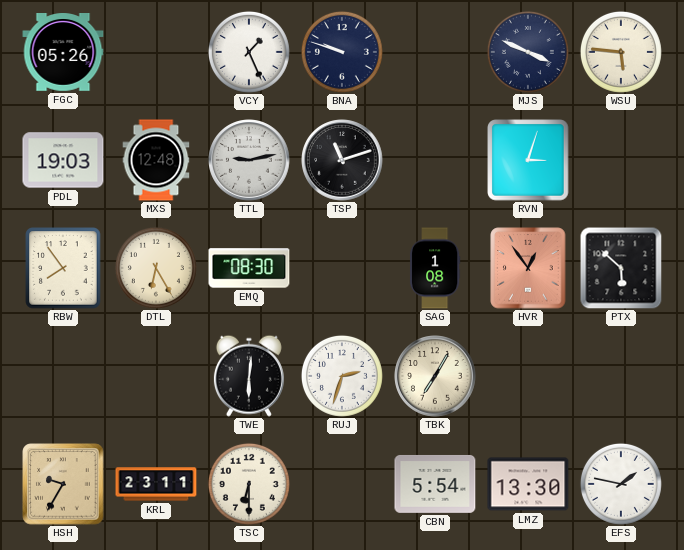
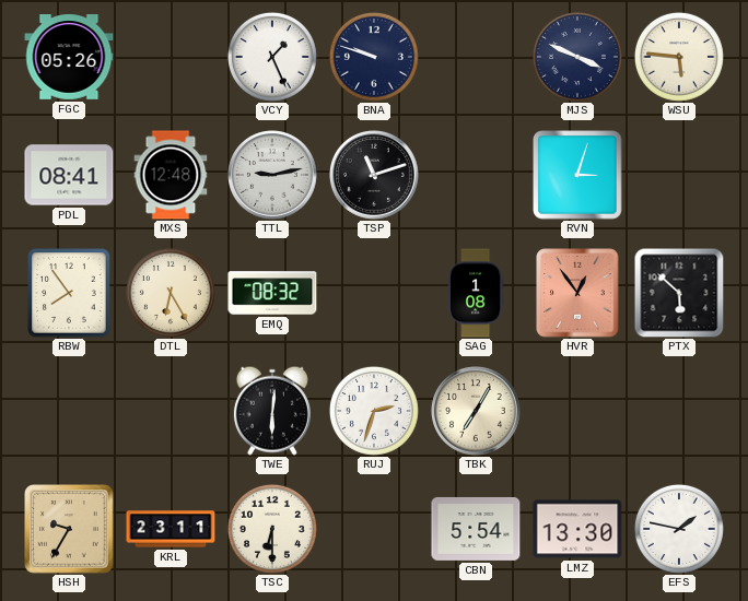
PDL: 19:03 -> 08:41
EMQ: 08:30 -> 08:32
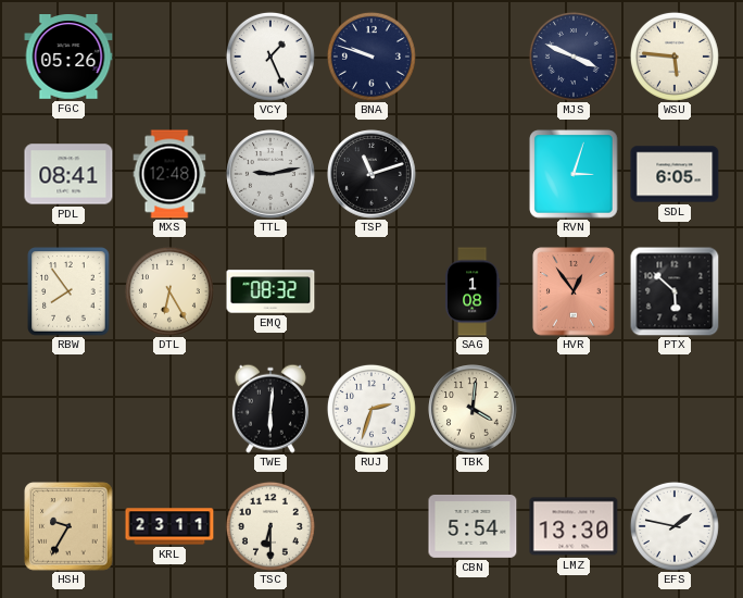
SDL: none -> 6:05
TBK: 7:05 -> 4:01
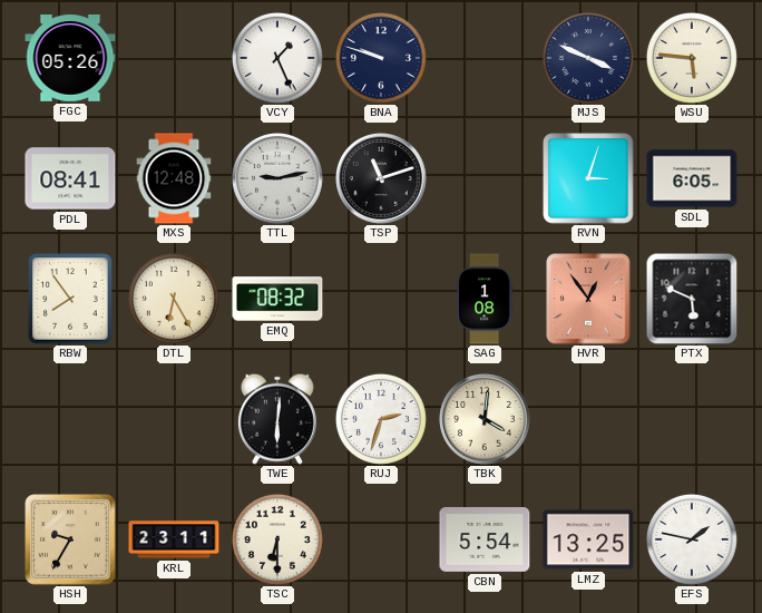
PTX: 5:52 -> 5:49
LMZ: 13:30 -> 13:25
